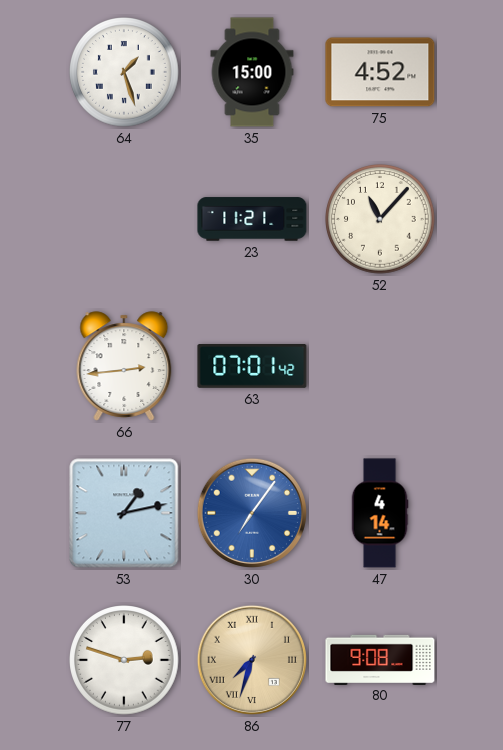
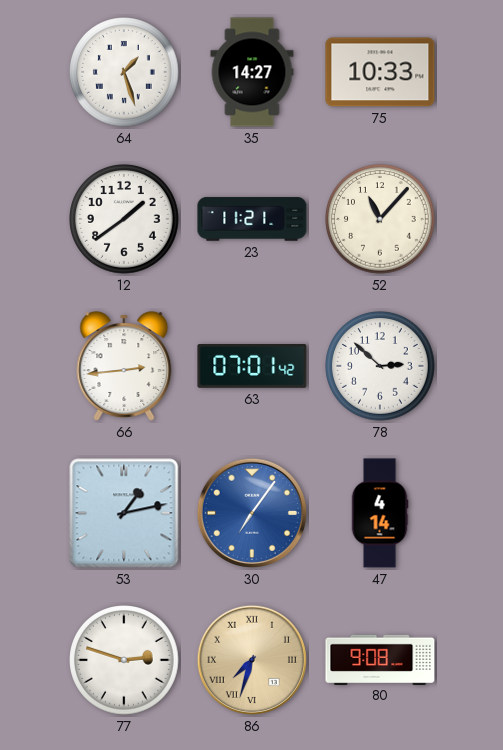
35: 15:00 -> 14:27
75: 4:52 -> 10:33
12: none -> 1:39
78: none -> 2:52
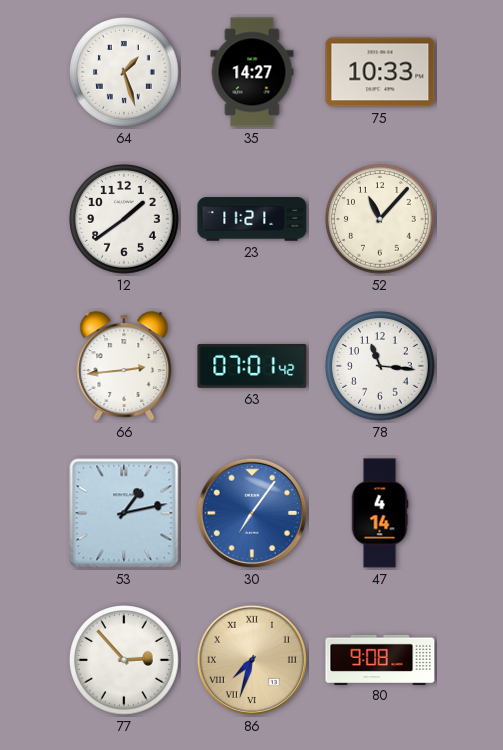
78: 2:52 -> 11:16
77: 2:48 -> 2:53
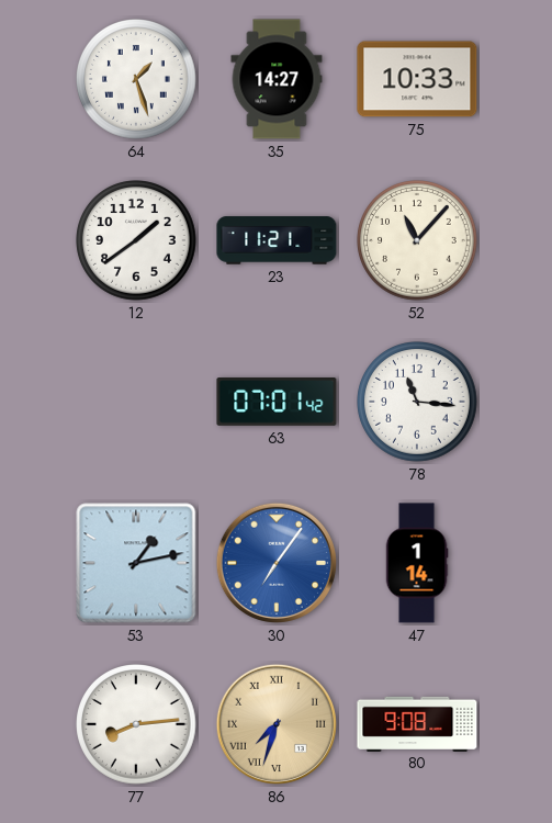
66: 2:44 -> none
47: 4:14 -> 1:14
77: 2:53 -> 8:14
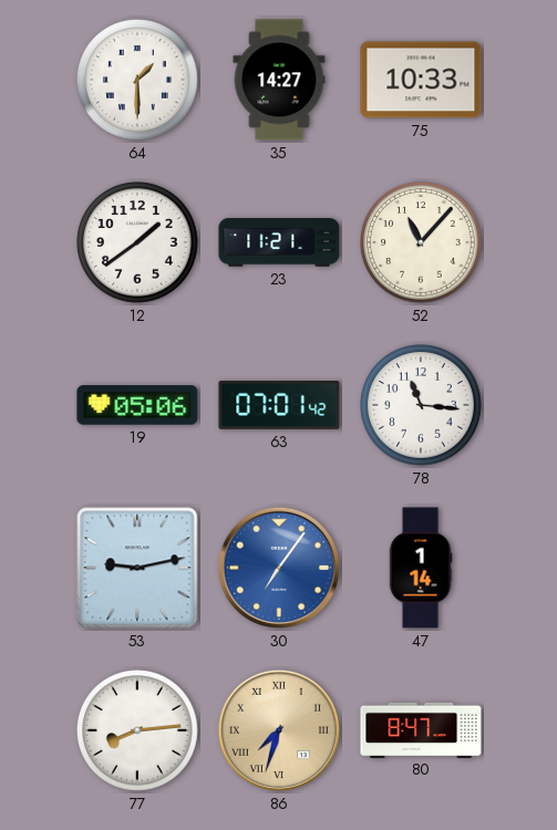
64: 1:27 -> 1:30
19: none -> 05:06
53: 1:13 -> 9:13
80: 9:08 -> 8:47
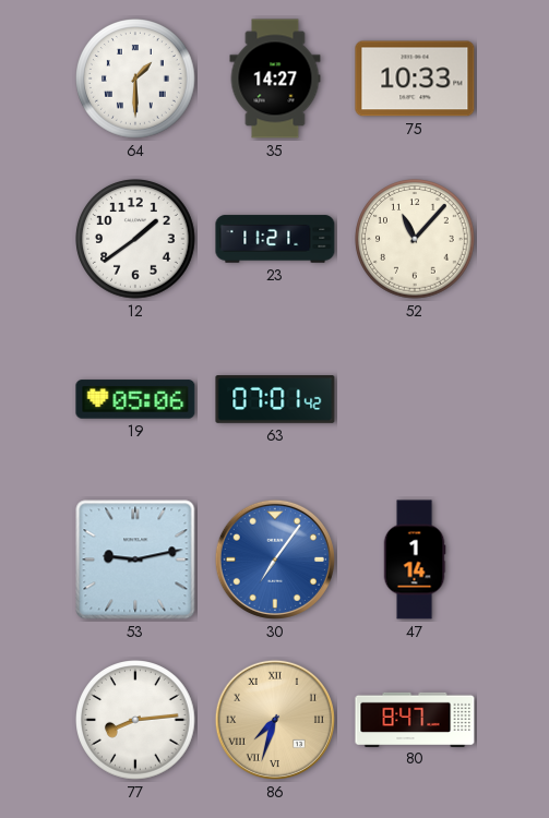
78: 11:16 -> none
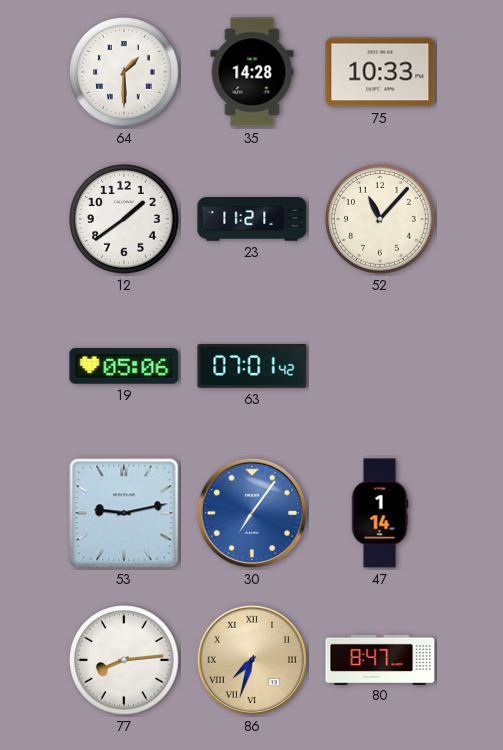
35: 14:27 -> 14:28
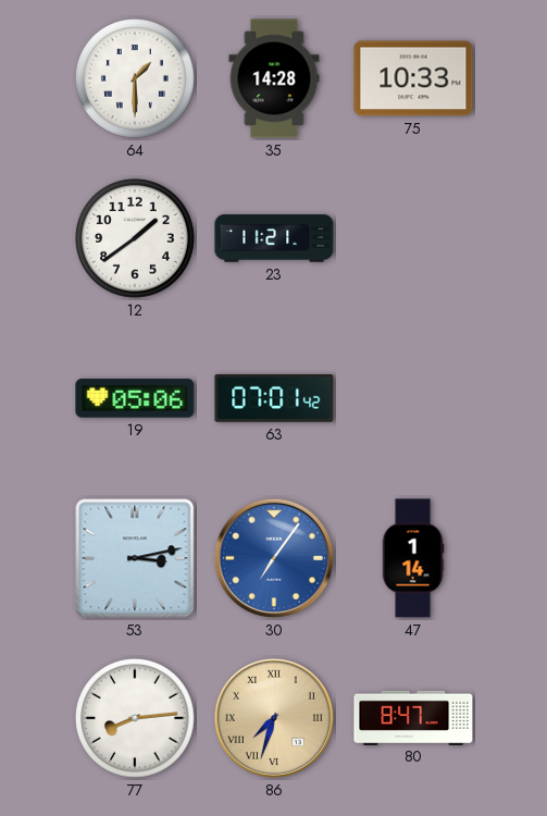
52: 11:07 -> none
53: 9:13 -> 3:13
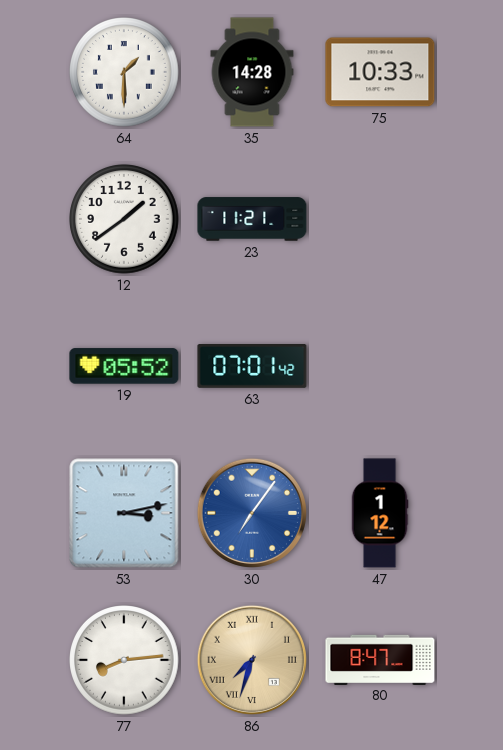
19: 05:06 -> 05:52
47: 1:14 -> 1:12
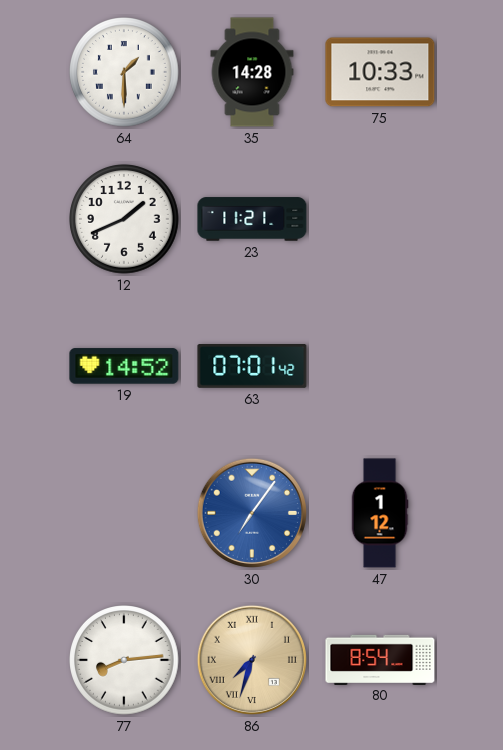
12: 1:39 -> 1:41
19: 05:52 -> 14:52
53: 3:13 -> none
80: 8:47 -> 8:54
